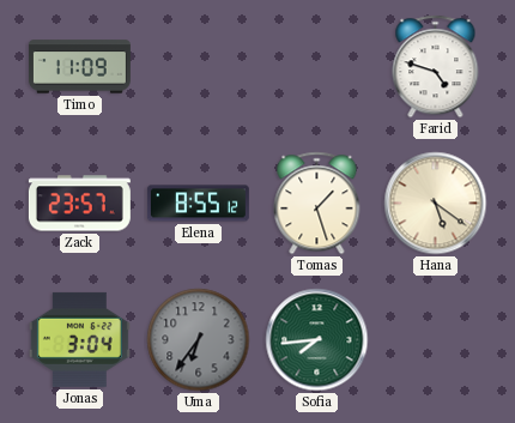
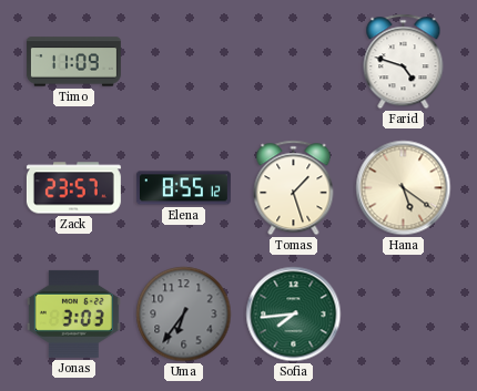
Jonas: 3:04 -> 3:03
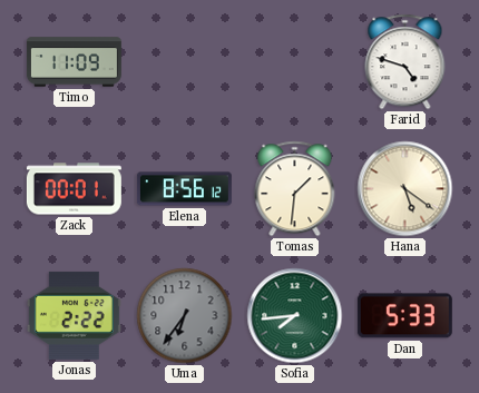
Zack: 23:57 -> 00:01
Elena: 8:55 -> 8:56
Tomas: 1:27 -> 1:31
Jonas: 3:03 -> 2:22
Dan: none -> 5:33
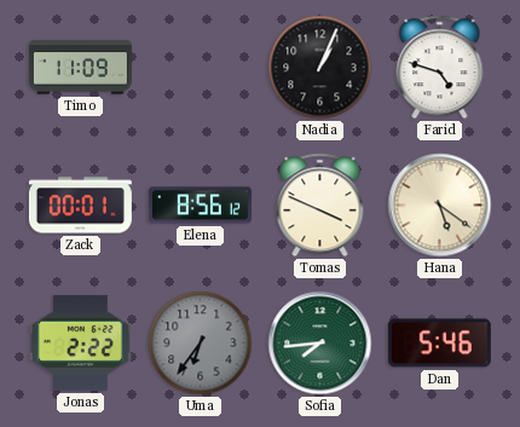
Nadia: none -> 1:04
Tomas: 1:31 -> 3:49
Dan: 5:33 -> 5:46
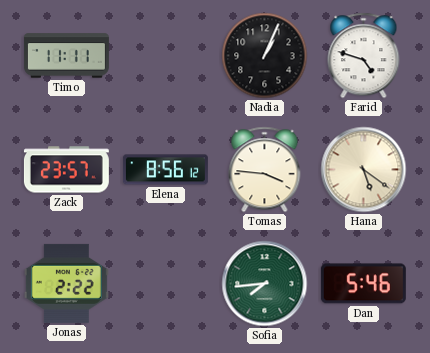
Timo: 11:09 -> 11:11
Zack: 00:01 -> 23:57
Tomas: 3:49 -> 3:46
Uma: 6:36 -> none
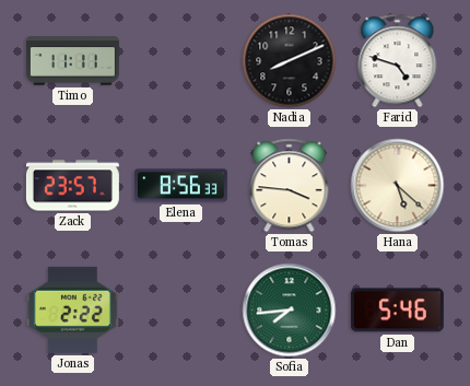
Nadia: 1:04 -> 8:11
Elena: 8:56:12 -> 8:56:33
Hana: 5:21 -> 5:22
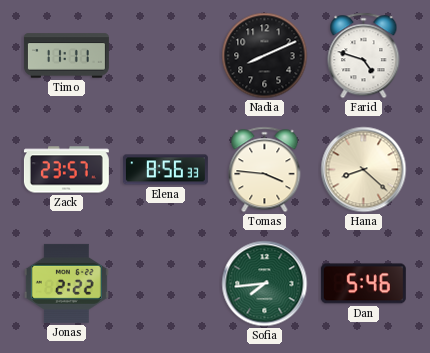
Hana: 5:22 -> 8:22
